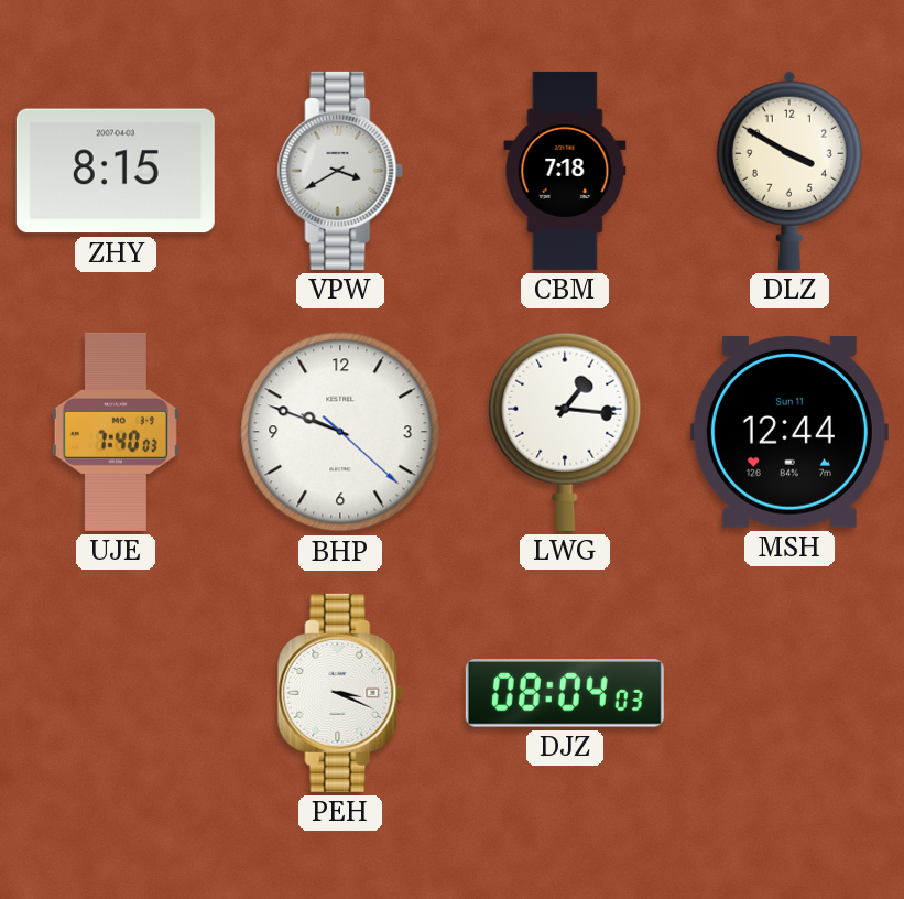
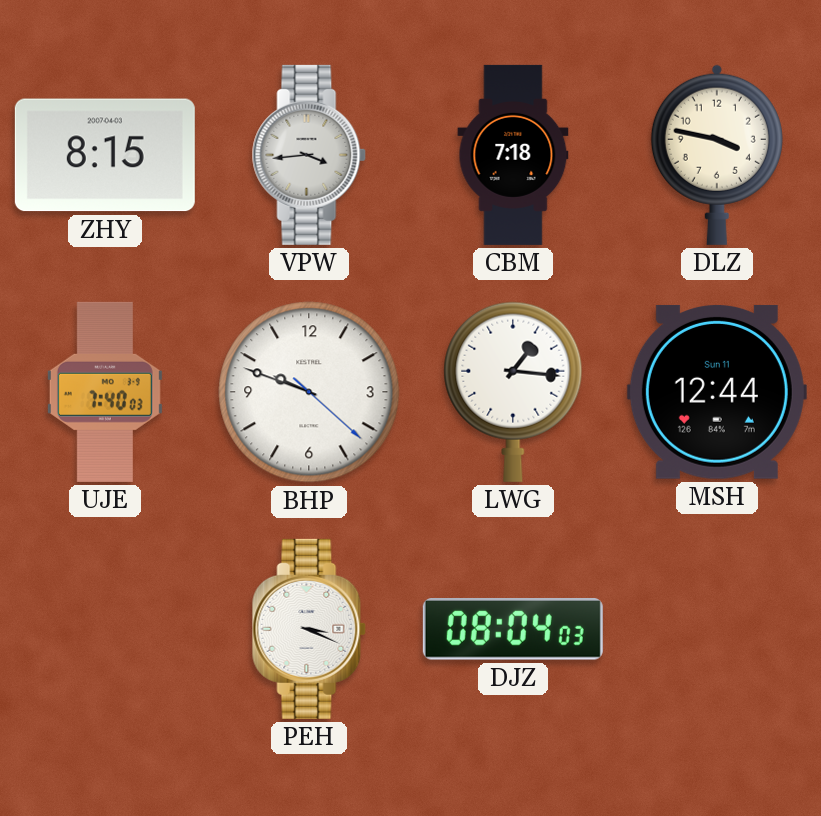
VPW: 3:40 -> 3:44
DLZ: 3:50 -> 3:47
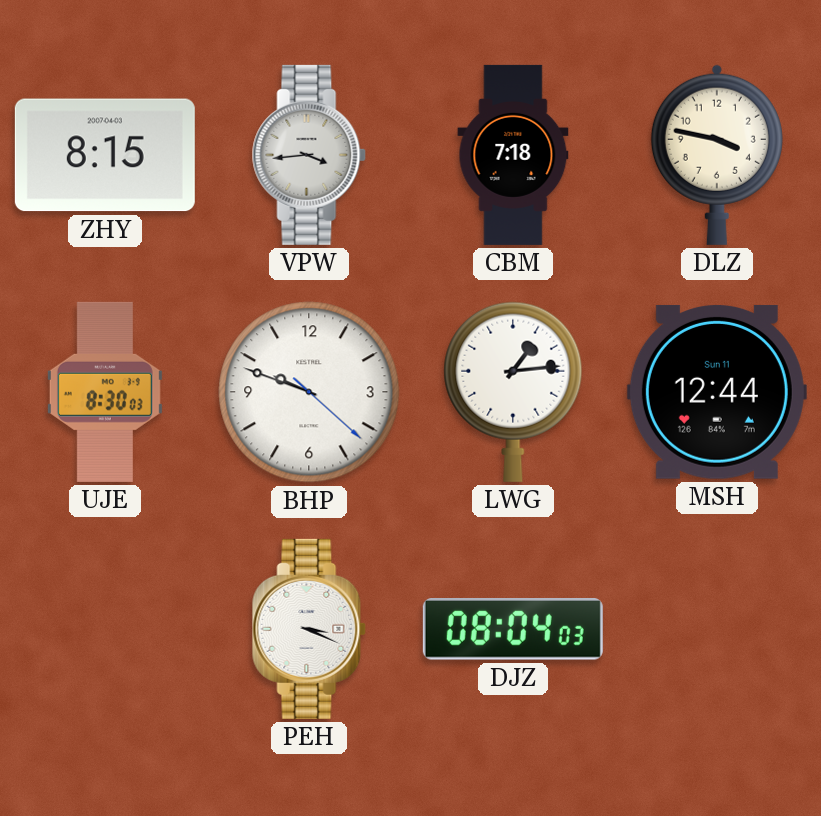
UJE: 7:40 -> 8:30
LWG: 1:16 -> 1:14
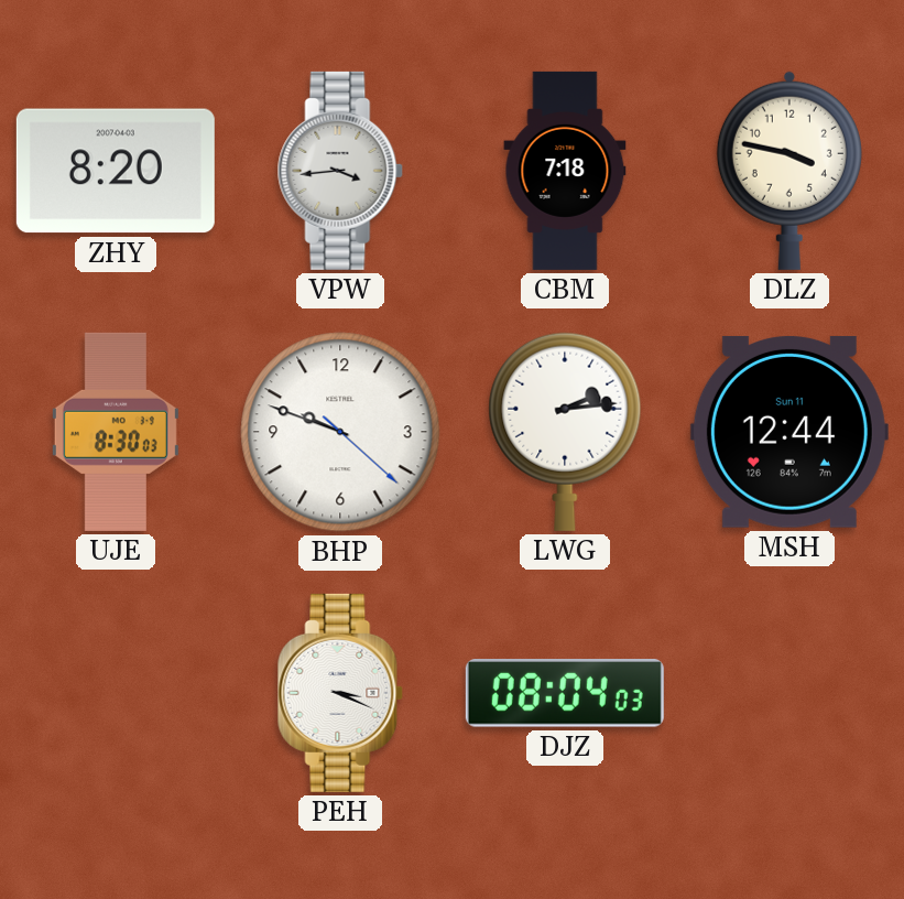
ZHY: 8:15 -> 8:20
LWG: 1:14 -> 2:14
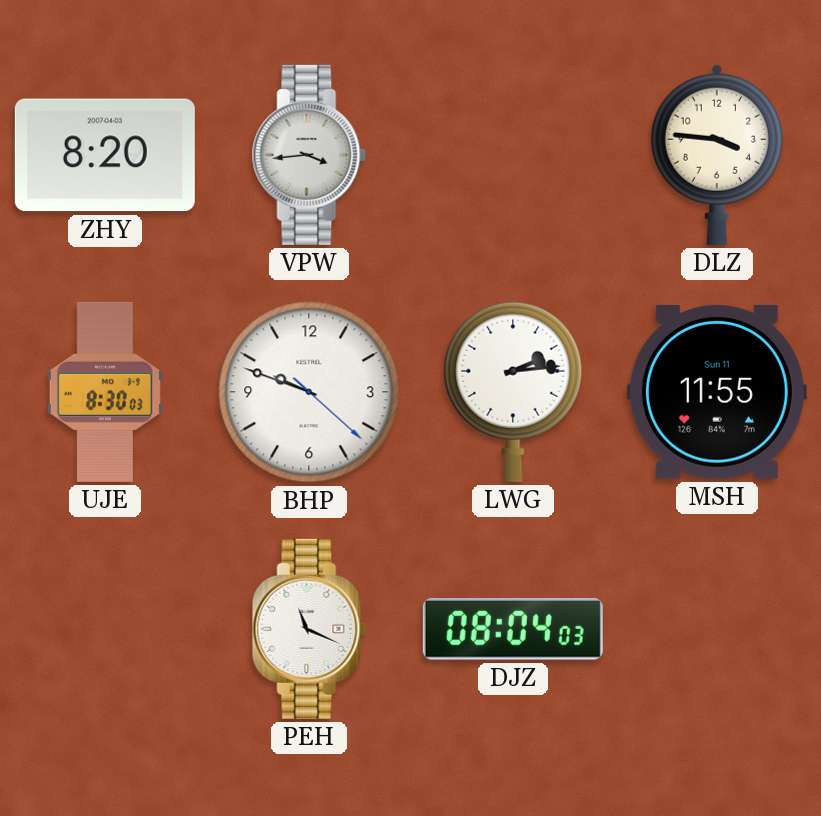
CBM: 7:18 -> none
DLZ: 3:47 -> 3:46
MSH: 12:44 -> 11:55
PEH: 3:19 -> 11:19
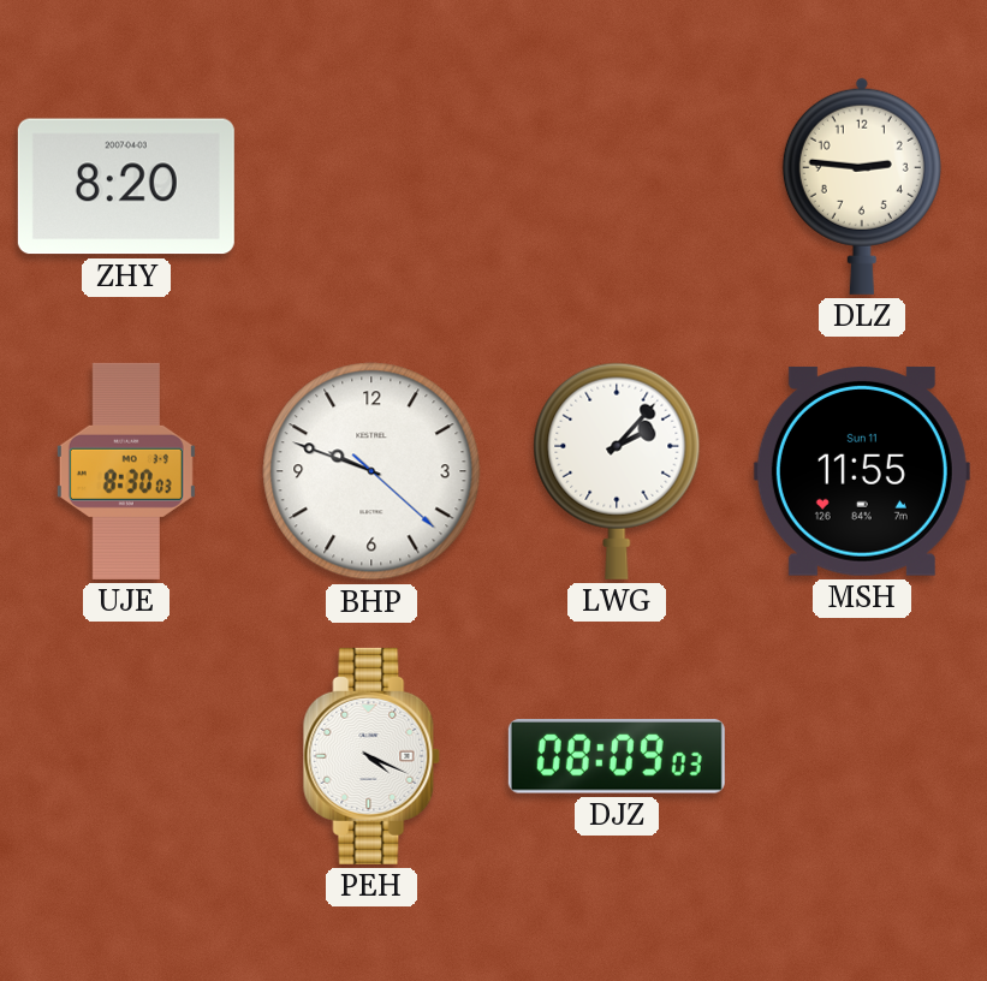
VPW: 3:44 -> none
DLZ: 3:46 -> 2:46
LWG: 2:14 -> 2:07
PEH: 11:19 -> 4:19
DJZ: 08:04 -> 08:09
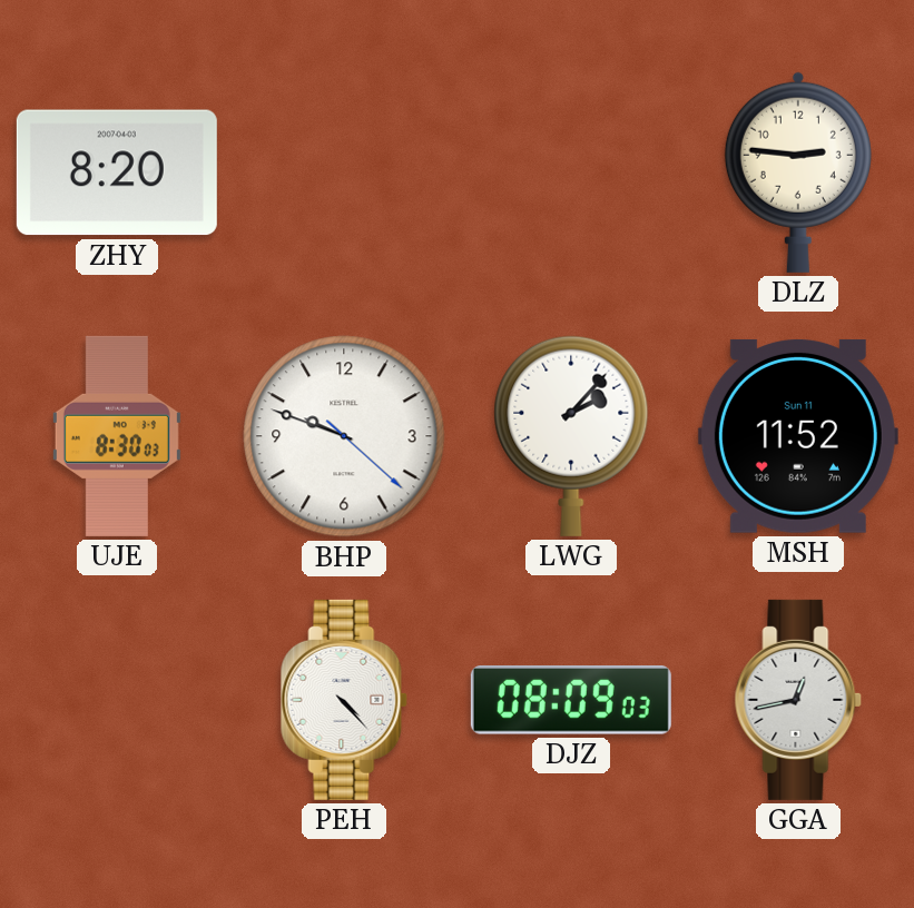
MSH: 11:55 -> 11:52
PEH: 4:19 -> 4:23
GGA: none -> 12:43
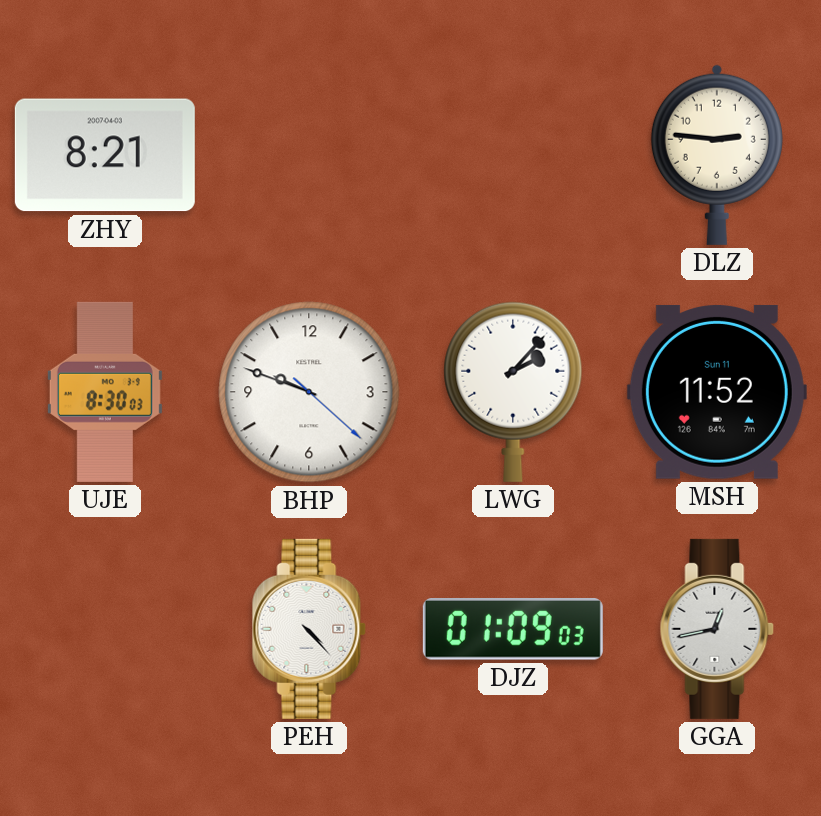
ZHY: 8:20 -> 8:21
DJZ: 08:09 -> 01:09
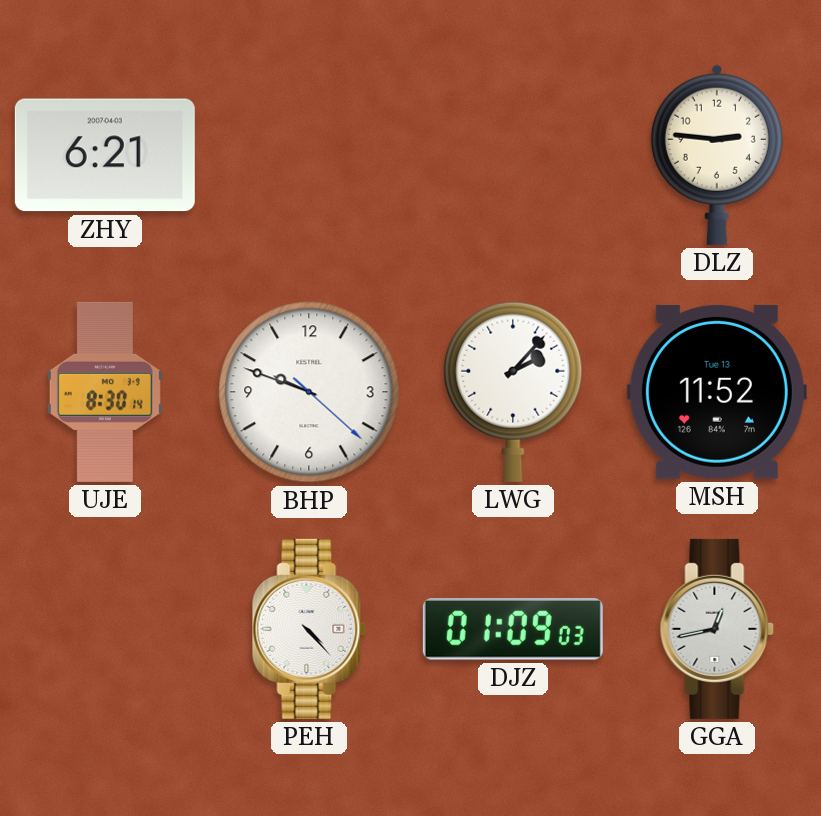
ZHY: 8:21 -> 6:21
UJE: 8:30:03 -> 8:30:14
MSH date: Sun 11 -> Tue 13
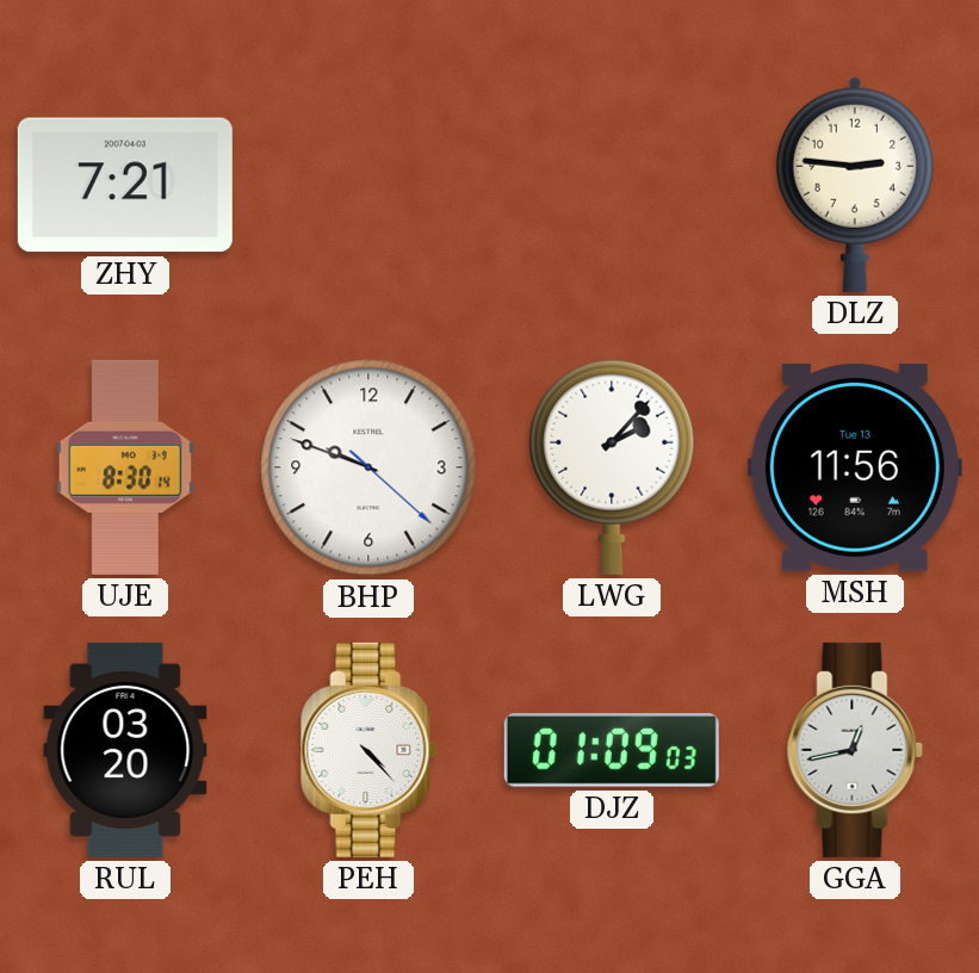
ZHY: 6:21 -> 7:21
MSH: 11:52 -> 11:56
RUL: none -> 03:20
